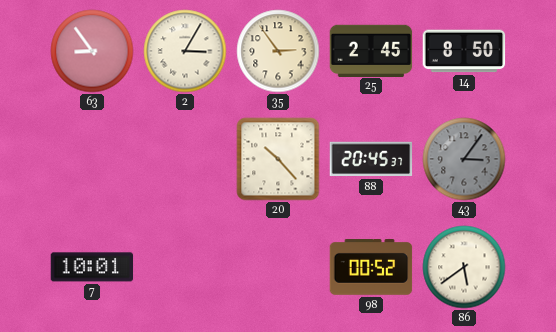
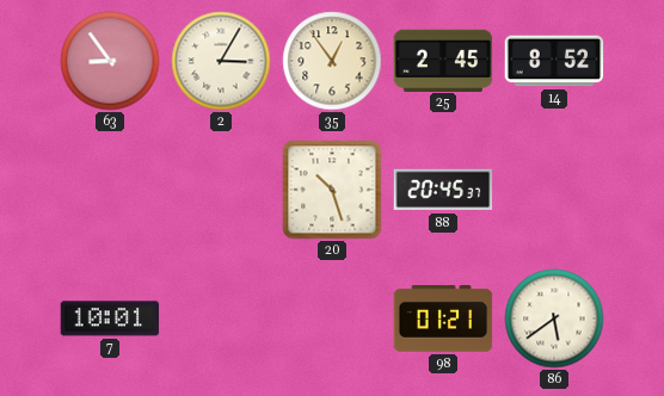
35: 2:54 -> 12:54
14: 8:50 -> 8:52
20: 10:23 -> 10:27
43: 3:06 -> none
98: 00:52 -> 01:21
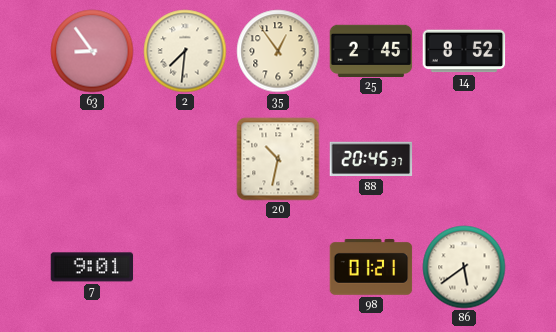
2: 3:05 -> 7:31
20: 10:27 -> 10:32
7: 10:01 -> 9:01
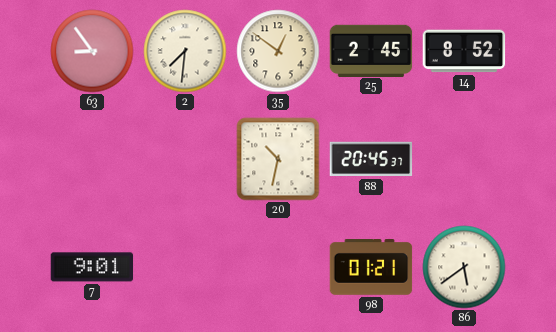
35: 12:54 -> 12:51
